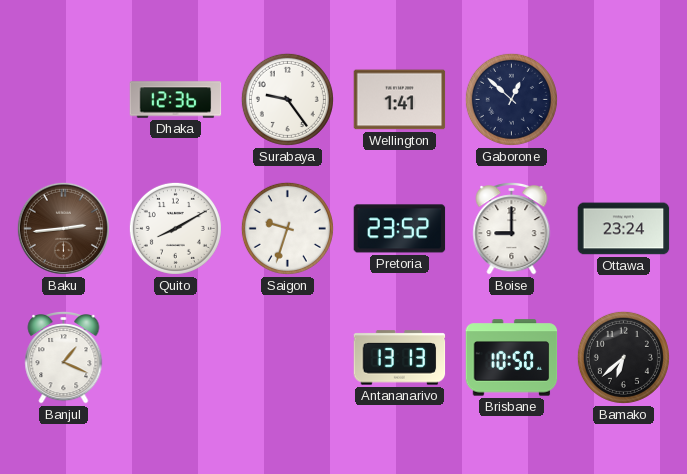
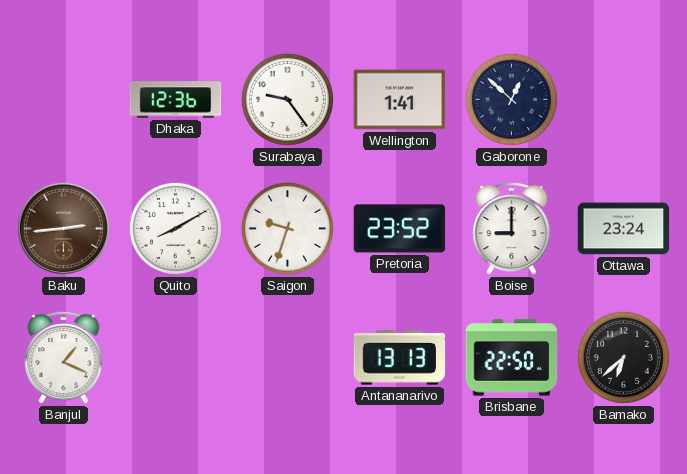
Brisbane: 10:50 -> 22:50
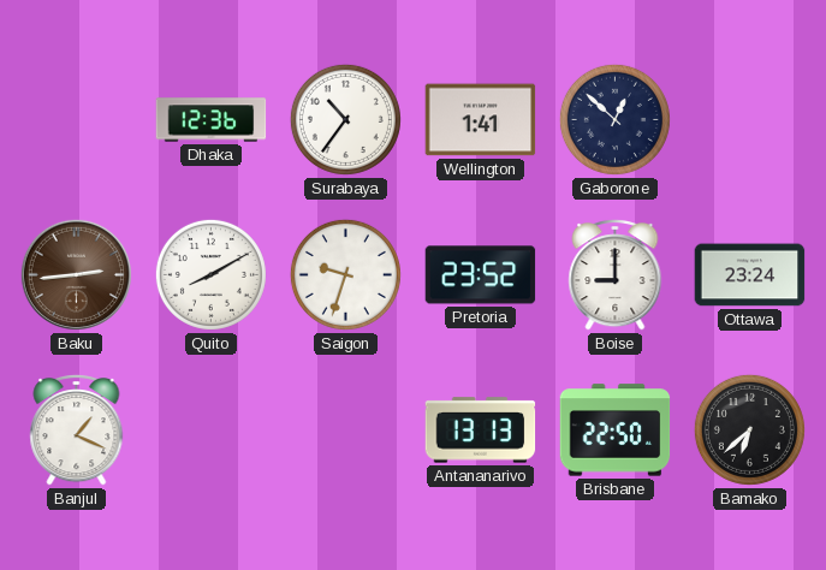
Surabaya: 9:24 -> 10:36
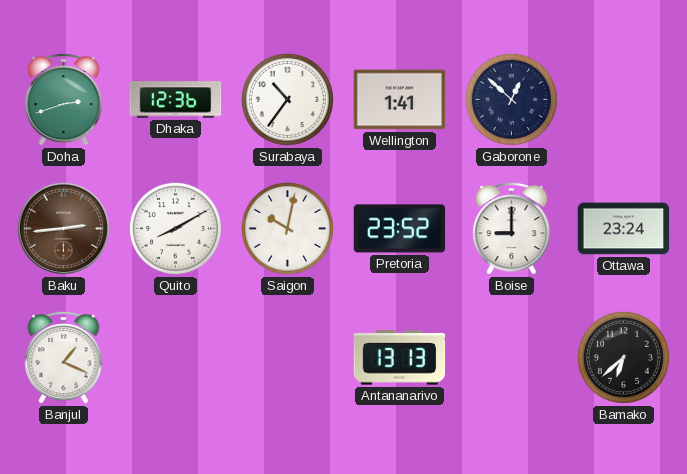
Doha: none -> 2:42
Saigon: 9:33 -> 10:02
Brisbane: 22:50 -> none
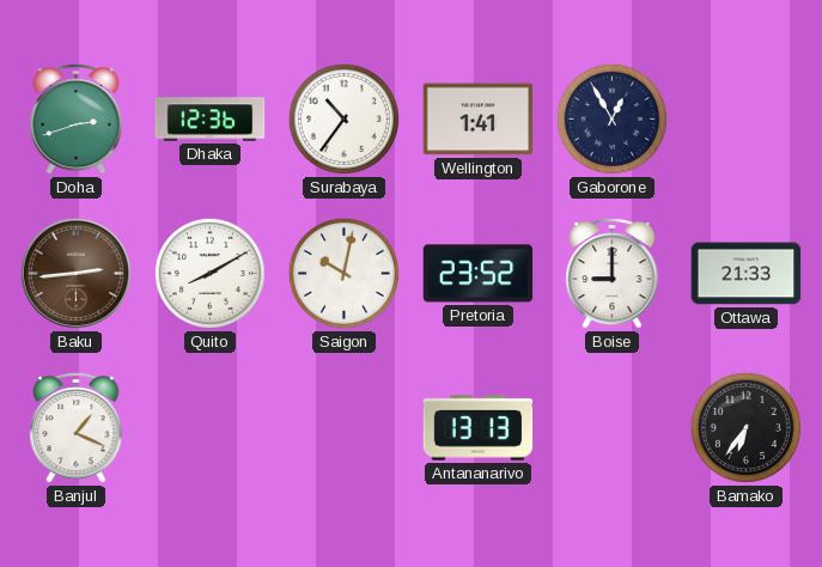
Gaborone: 12:52 -> 12:55
Ottawa: 23:24 -> 21:33
Bamako: 6:38 -> 6:36
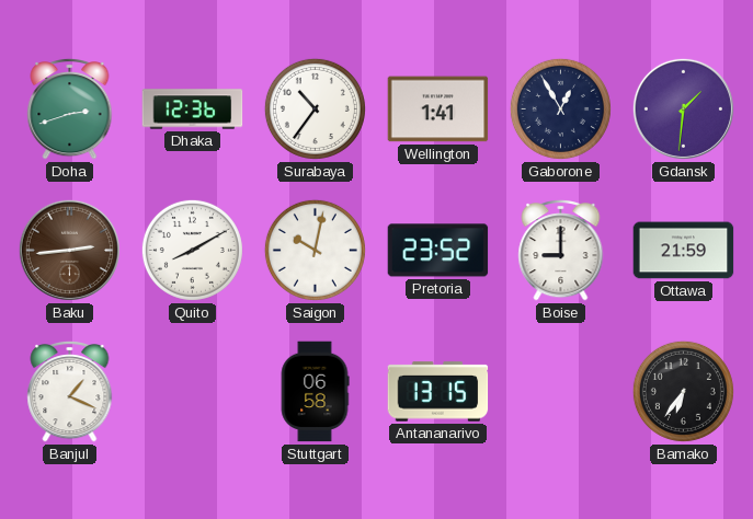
Gdansk: none -> 1:31
Ottawa: 21:33 -> 21:59
Stuttgart: none -> 06:58
Antananarivo: 13:13 -> 13:15
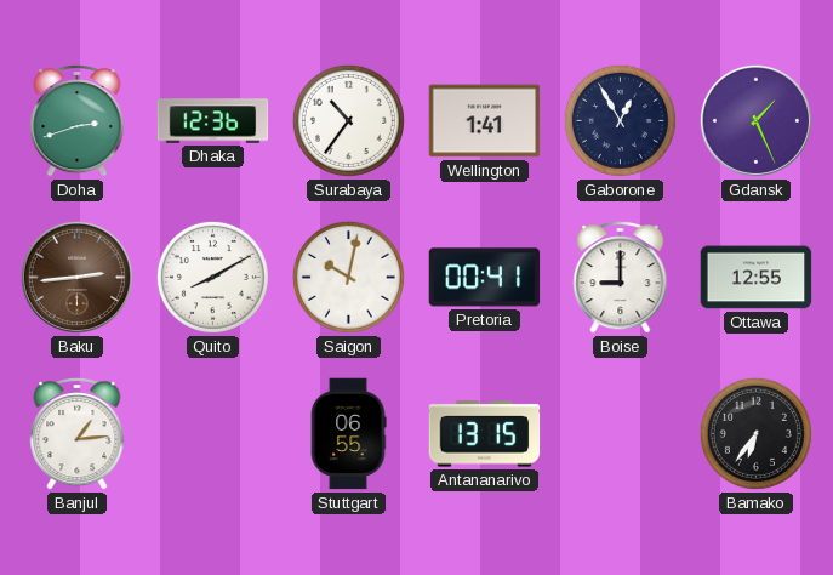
Gdansk: 1:31 -> 1:26
Pretoria: 23:52 -> 00:41
Ottawa: 21:59 -> 12:55
Banjul: 1:19 -> 1:14
Stuttgart: 06:58 -> 06:55
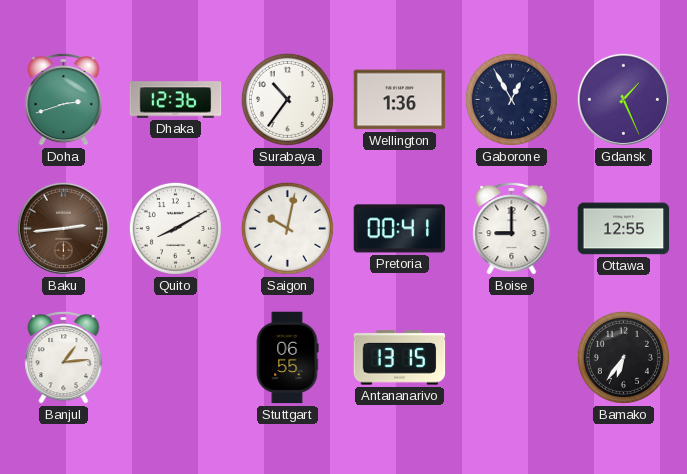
Wellington: 1:41 -> 1:36
